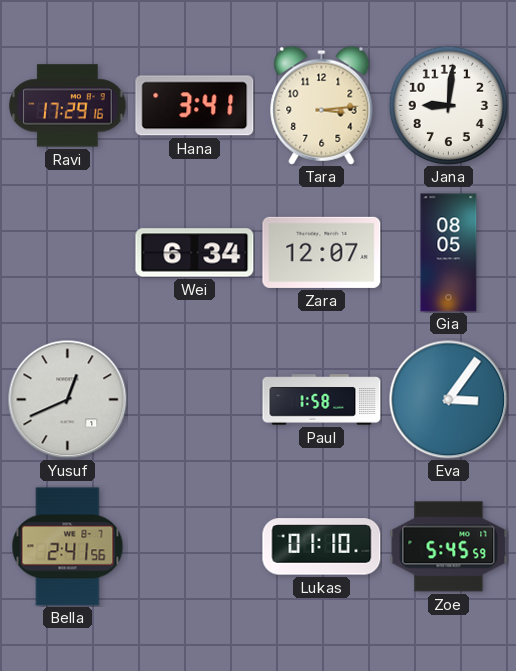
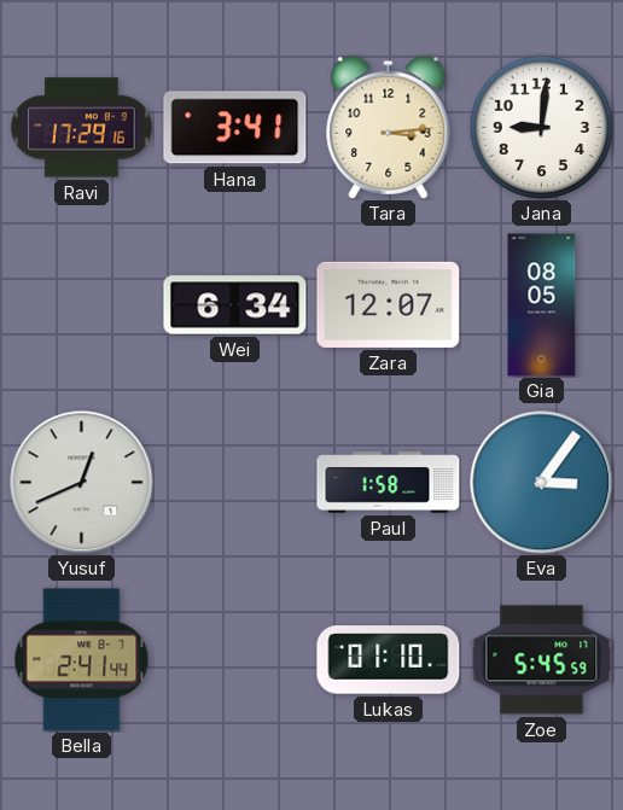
Bella: 2:41:56 -> 2:41:44
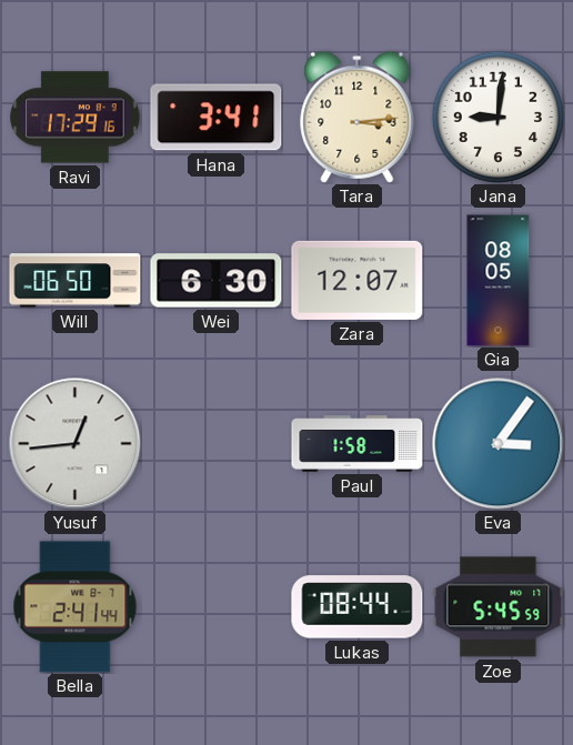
Will: none -> 06:50
Wei: 6:34 -> 6:30
Yusuf: 12:41 -> 12:44
Lukas: 01:10 -> 08:44
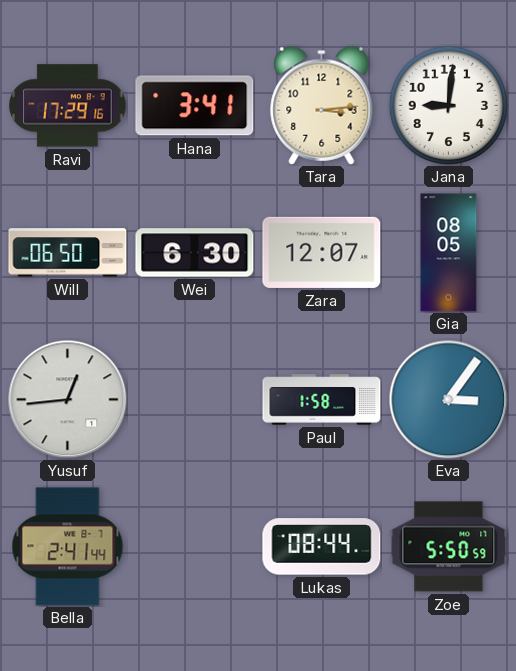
Zoe: 5:45 -> 5:50
